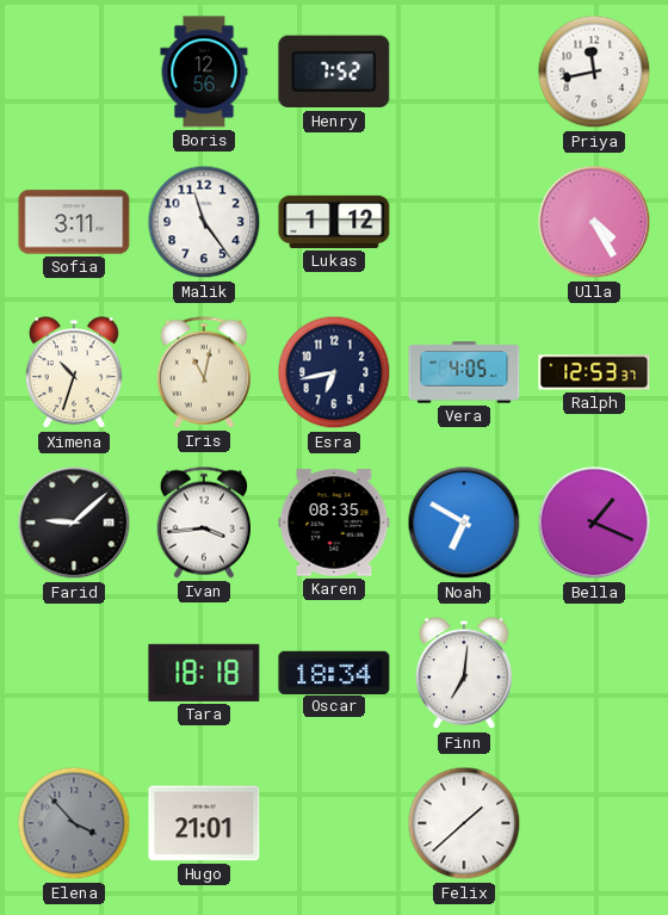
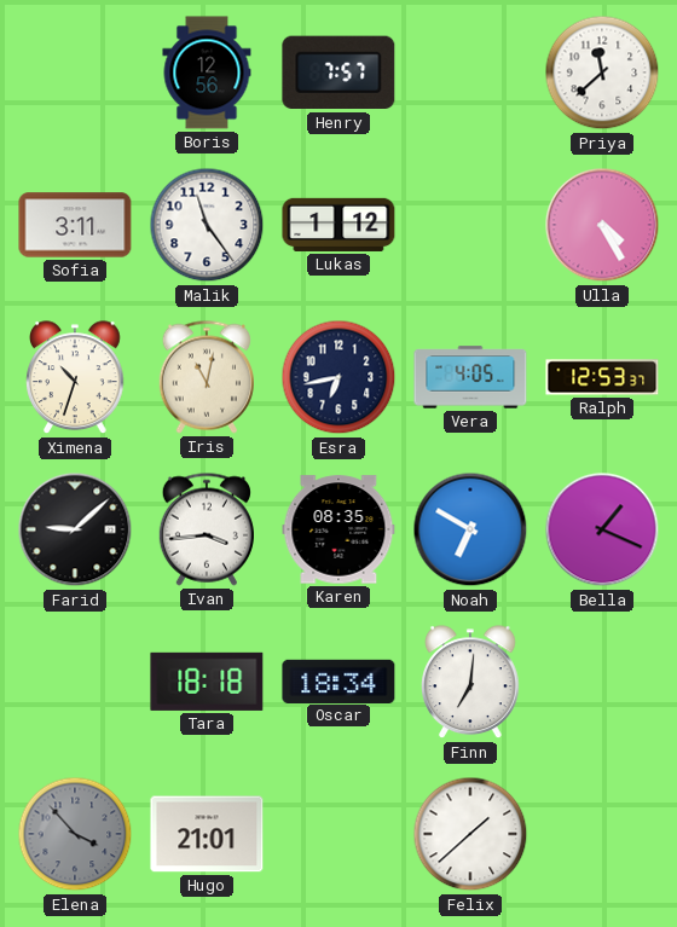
Henry: 7:52 -> 7:57
Priya: 11:43 -> 11:38
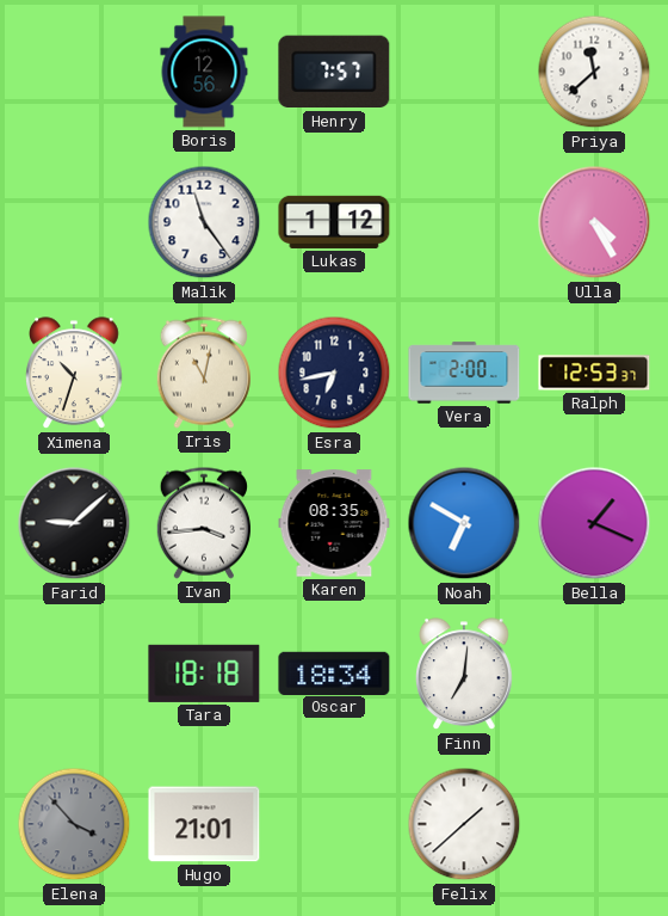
Sofia: 3:11 -> none
Vera: 4:05 -> 2:00
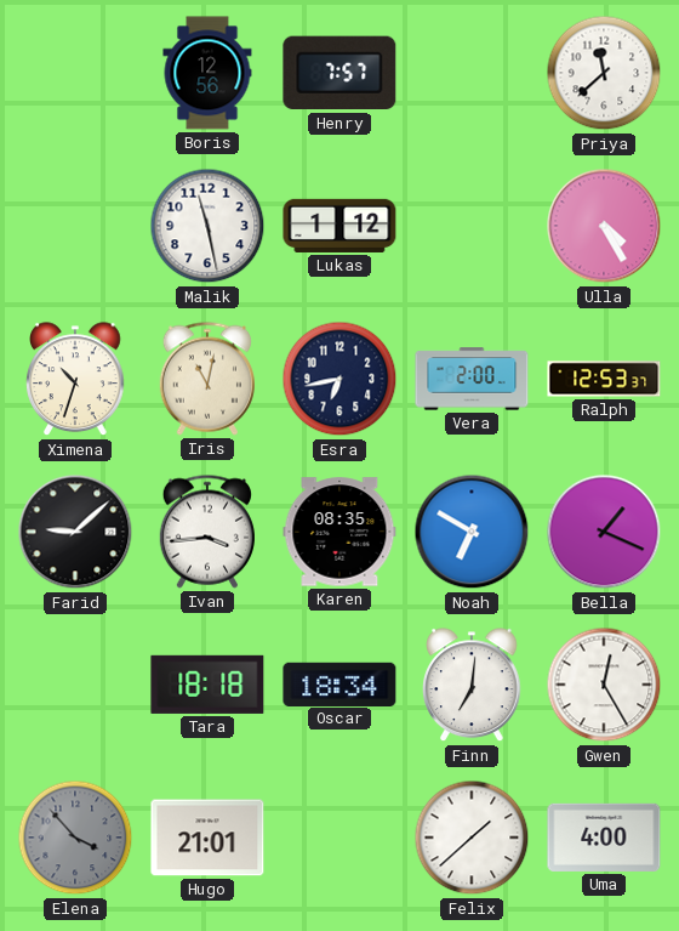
Malik: 11:24 -> 11:28
Gwen: none -> 12:25
Uma: none -> 4:00
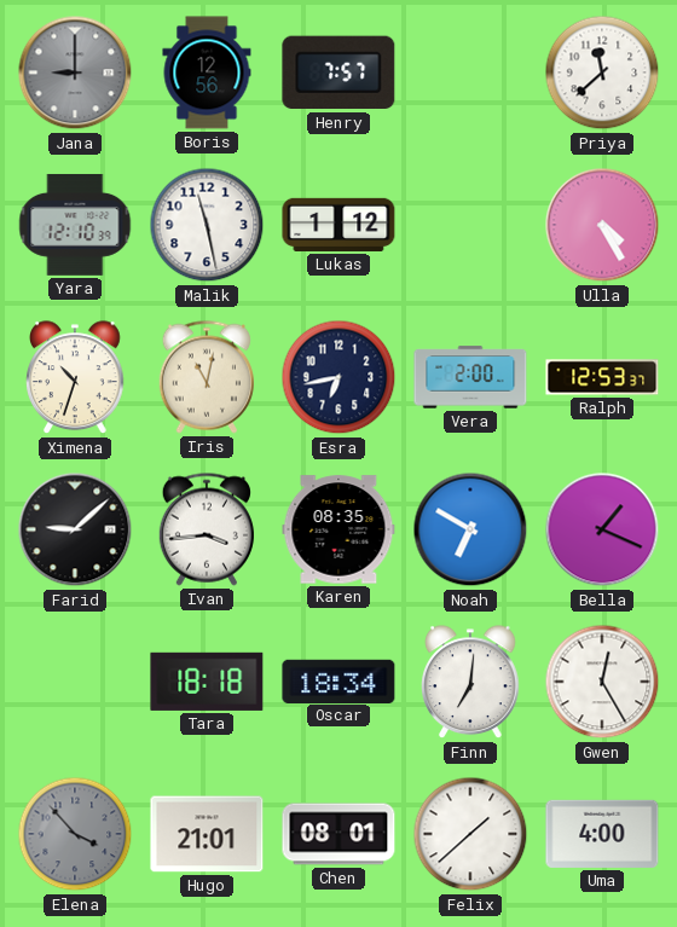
Jana: none -> 9:00
Yara: none -> 12:10
Chen: none -> 08:01
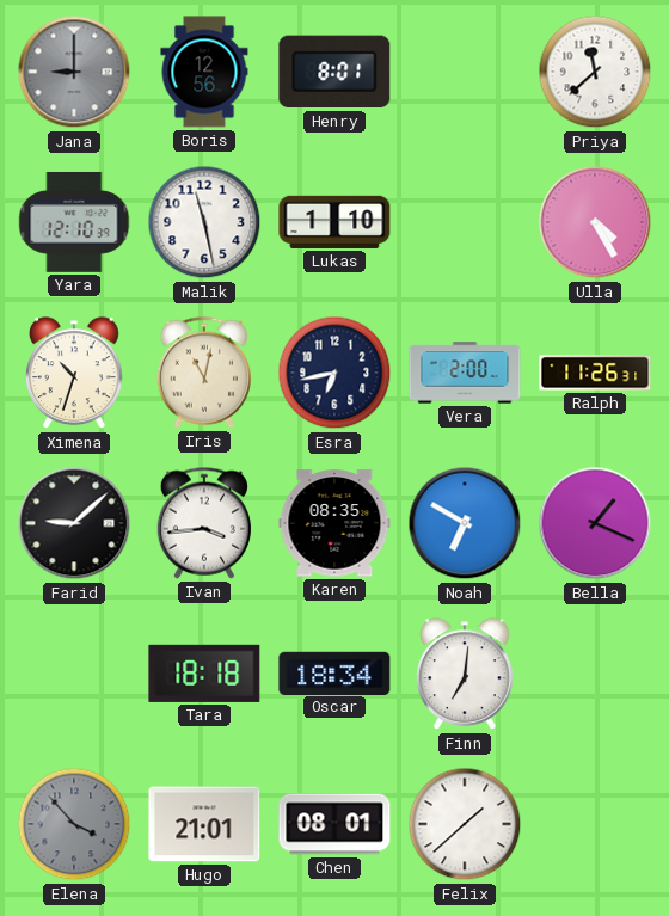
Henry: 7:57 -> 8:01
Lukas: 1:12 -> 1:10
Ralph: 12:53 -> 11:26
Gwen: 12:25 -> none
Uma: 4:00 -> none
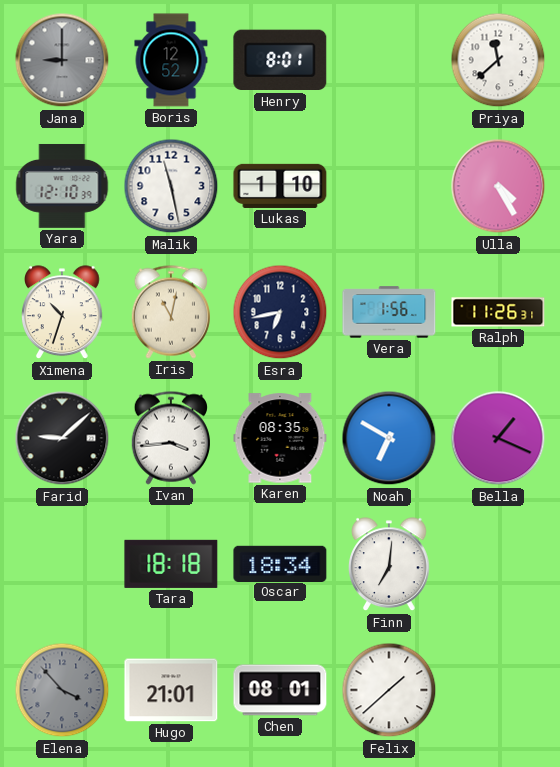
Boris: 12:56 -> 12:52
Vera: 2:00 -> 1:56
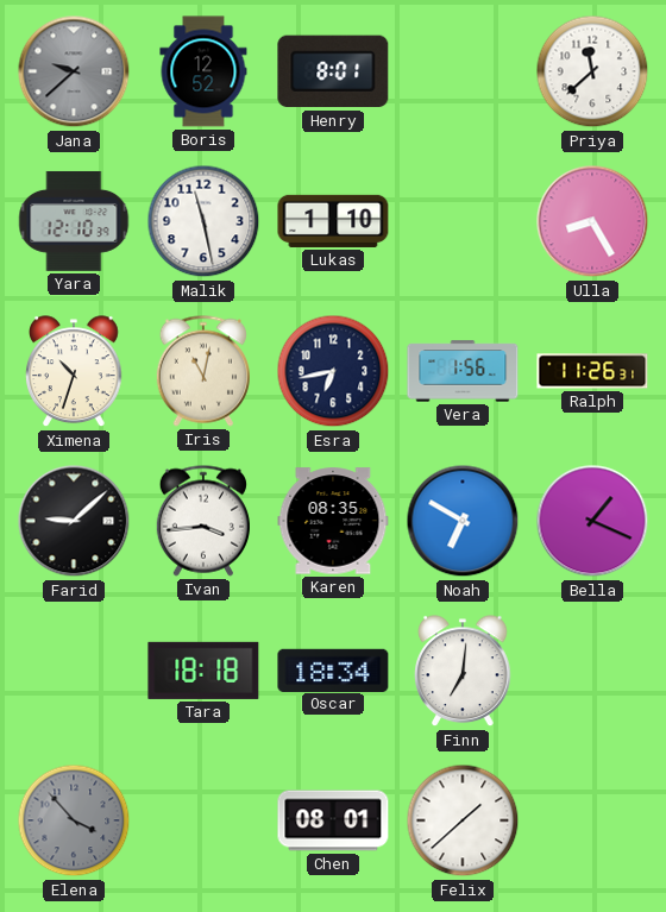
Jana: 9:00 -> 9:38
Ulla: 4:25 -> 8:25
Hugo: 21:01 -> none
